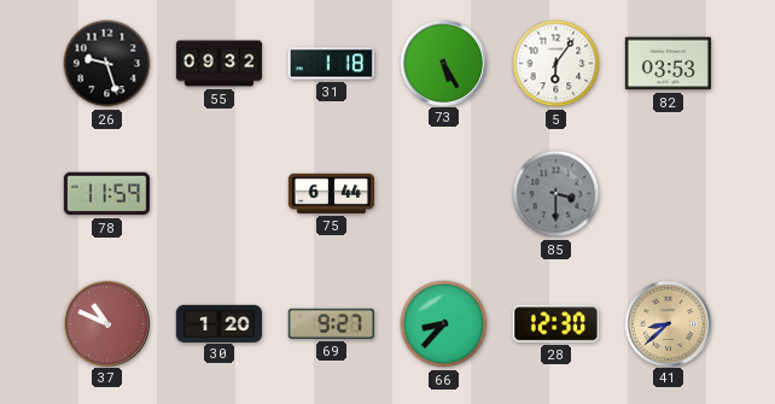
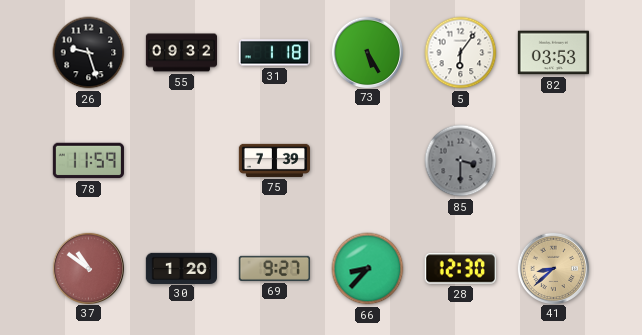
75: 6:44 -> 7:39
37: 10:49 -> 10:51
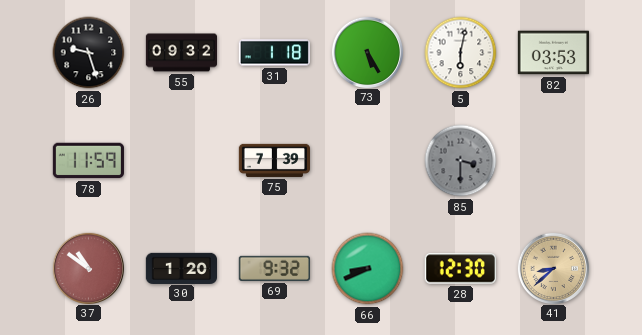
5: 6:06 -> 6:02
69: 9:27 -> 9:32
66: 8:37 -> 8:41
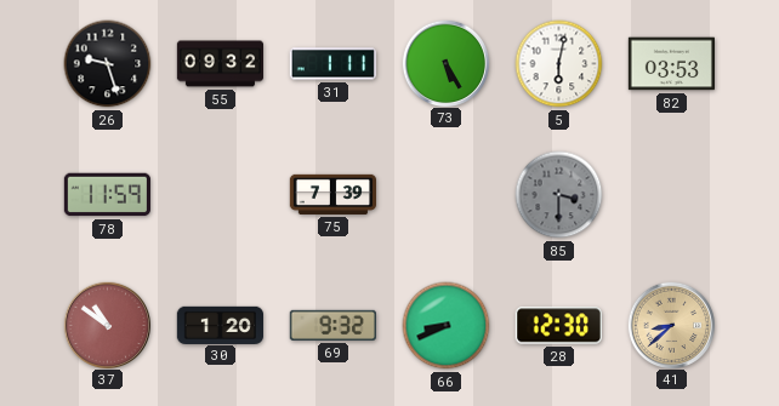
31: 1:18 -> 1:11
